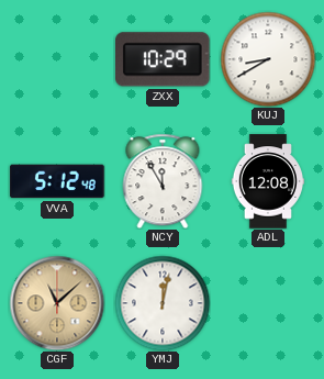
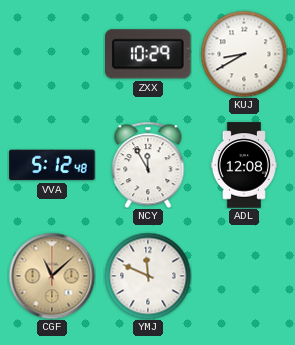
YMJ: 12:02 -> 11:49
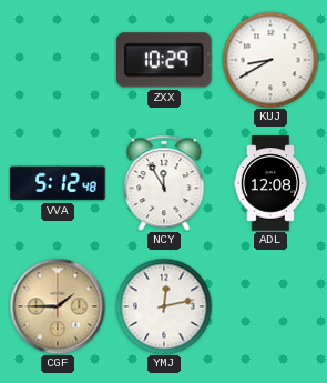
CGF: 11:08 -> 1:45
YMJ: 11:49 -> 12:13
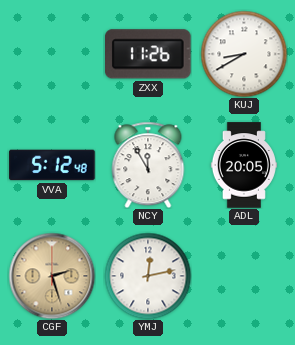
ZXX: 10:29 -> 11:26
ADL: 12:08 -> 20:05
CGF: 1:45 -> 2:27
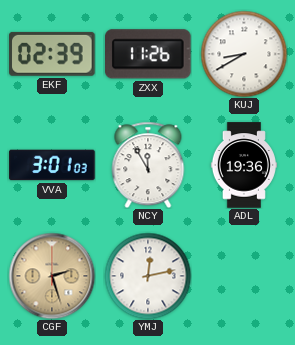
EKF: none -> 02:39
VVA: 5:12 -> 3:01
ADL: 20:05 -> 19:36
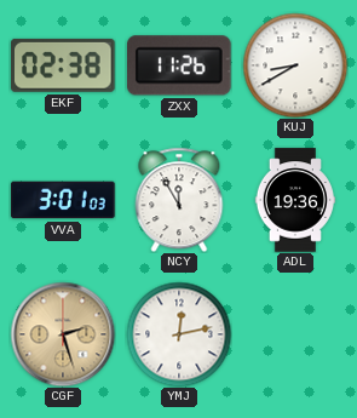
EKF: 02:39 -> 02:38
